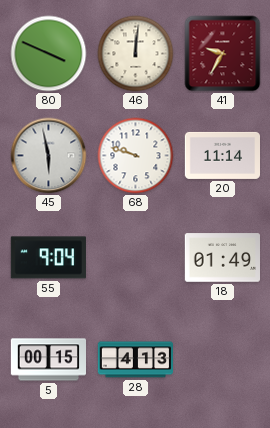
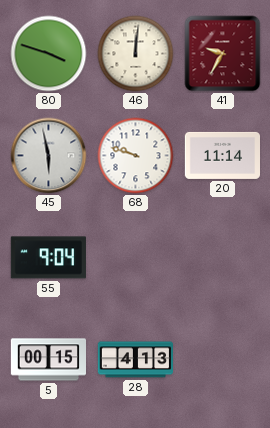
80: 3:49 -> 3:48
18: 01:49 -> none
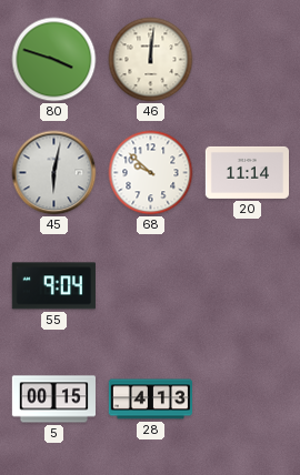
41: 9:35 -> none
45: 5:58 -> 6:02
68: 9:48 -> 9:52
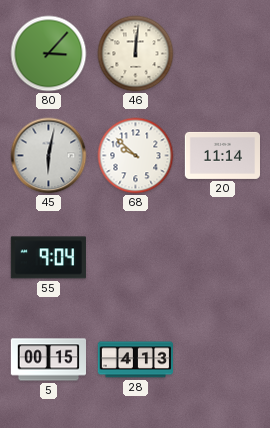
80: 3:48 -> 3:07
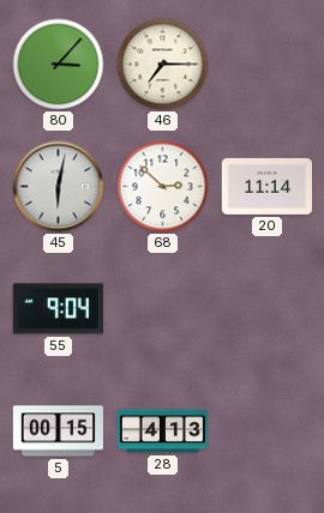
46: 12:01 -> 7:15
68: 9:52 -> 2:52
